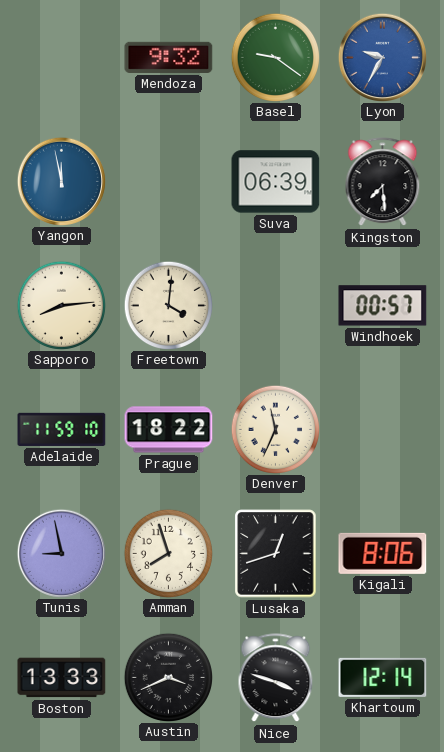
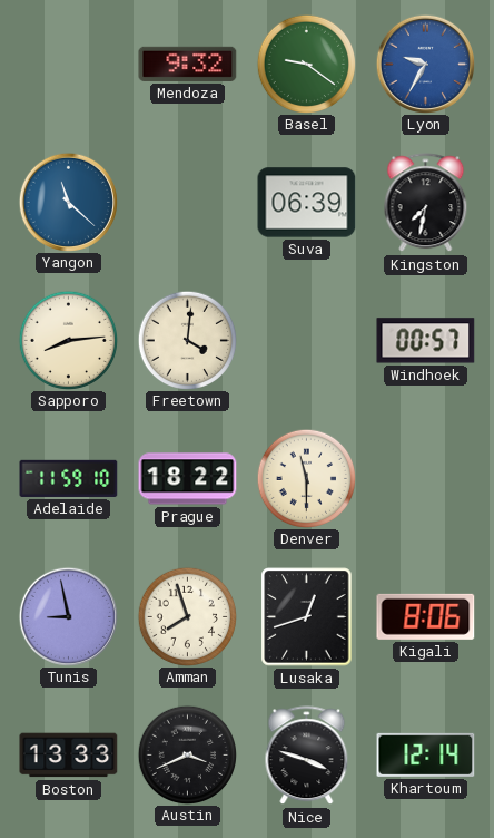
Yangon: 11:58 -> 11:22
Kingston: 7:29 -> 7:32
Denver: 11:34 -> 11:30
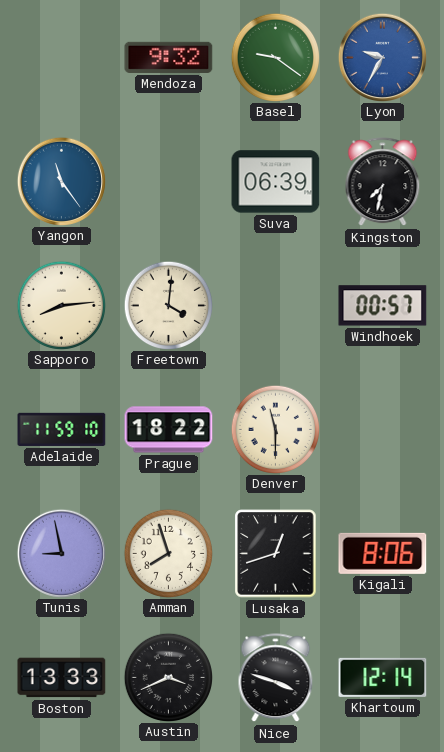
Yangon: 11:22 -> 11:24
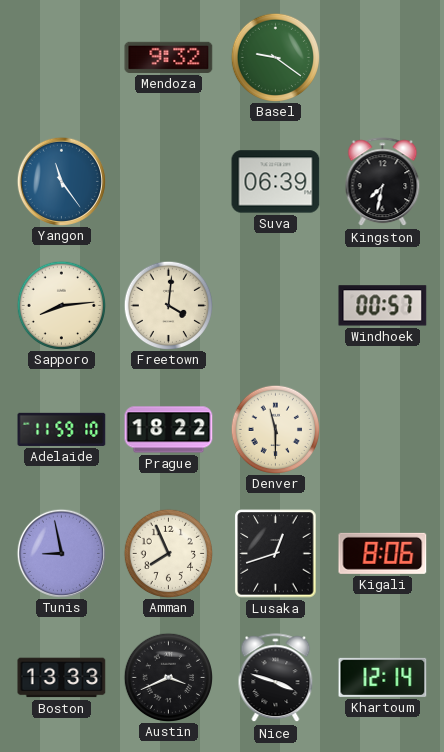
Lyon: 9:35 -> none
Amman: 7:57 -> 7:56
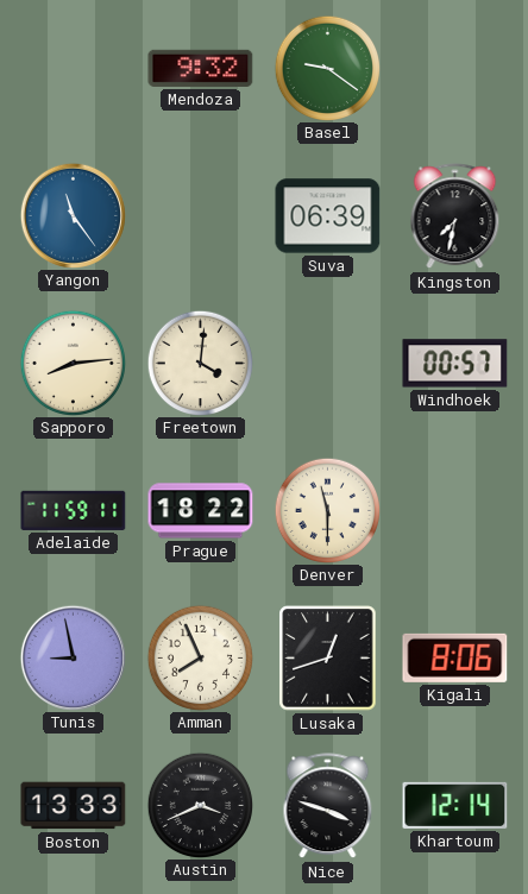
Adelaide: 11:59:10 -> 11:59:11
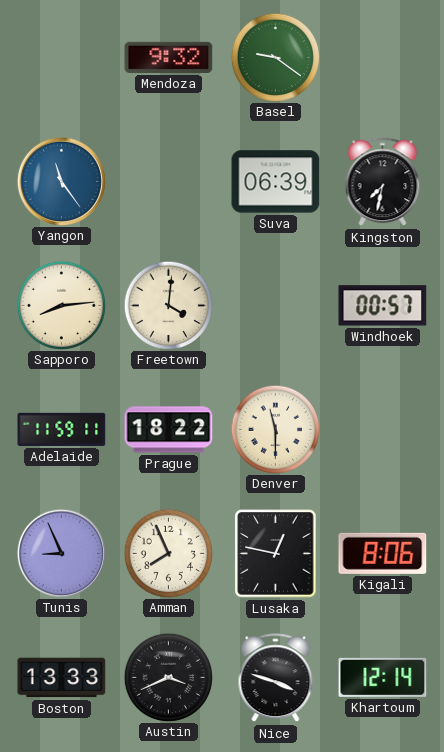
Tunis: 8:58 -> 8:56
Lusaka: 12:42 -> 12:47
